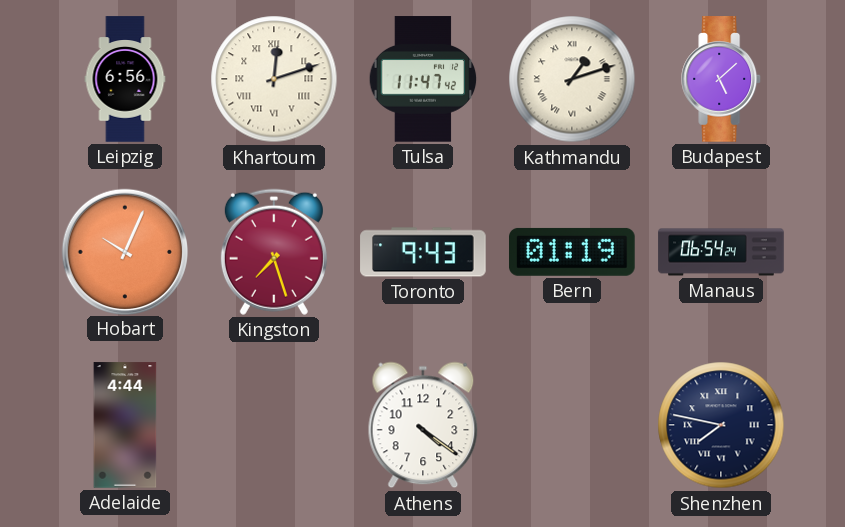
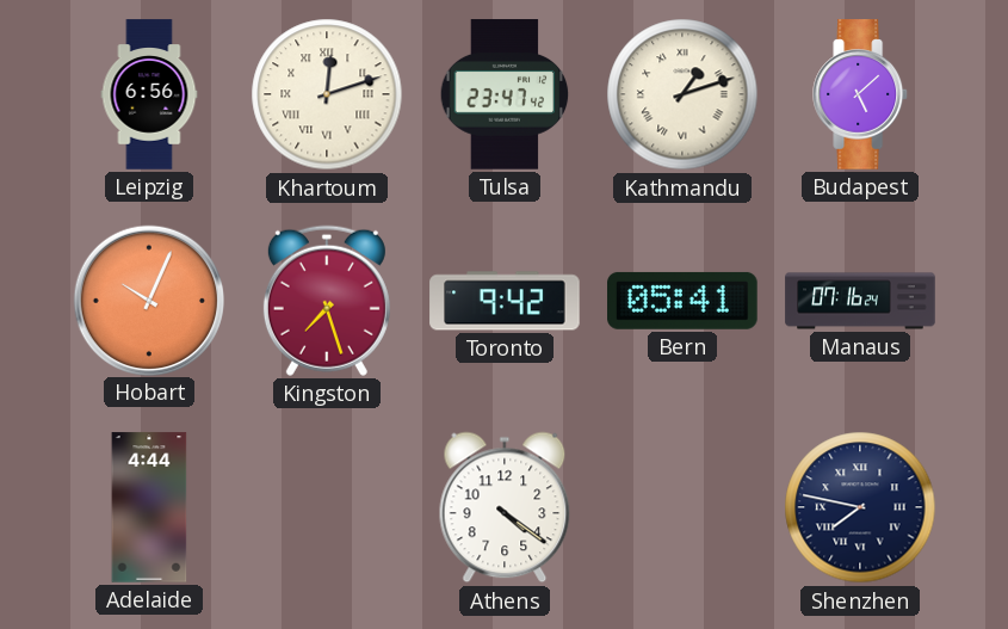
Tulsa: 11:47 -> 23:47
Toronto: 9:43 -> 9:42
Bern: 01:19 -> 05:41
Manaus: 06:54 -> 07:16
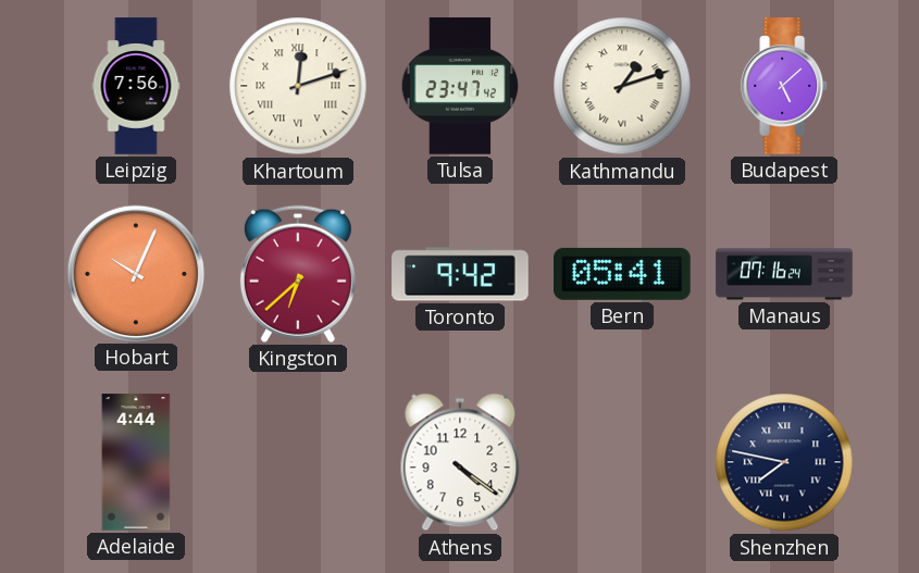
Leipzig: 6:56 -> 7:56
Kingston: 7:27 -> 6:38
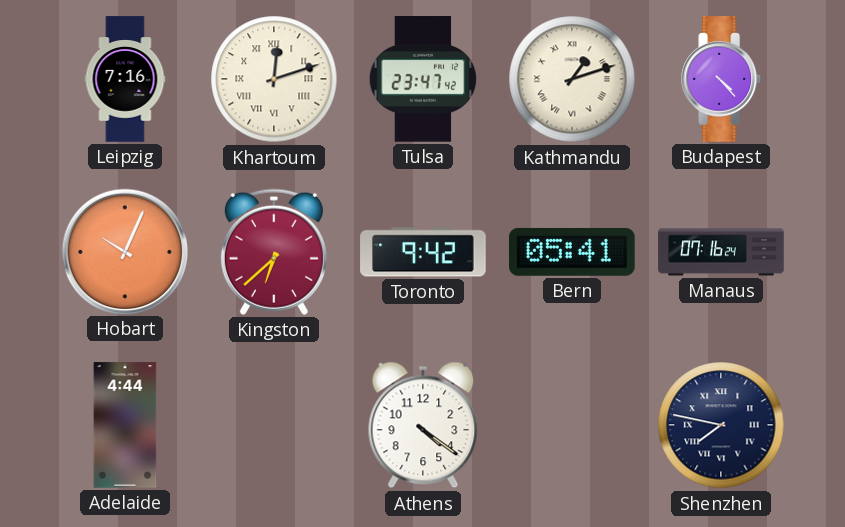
Leipzig: 7:56 -> 7:16
Budapest: 5:08 -> 4:23
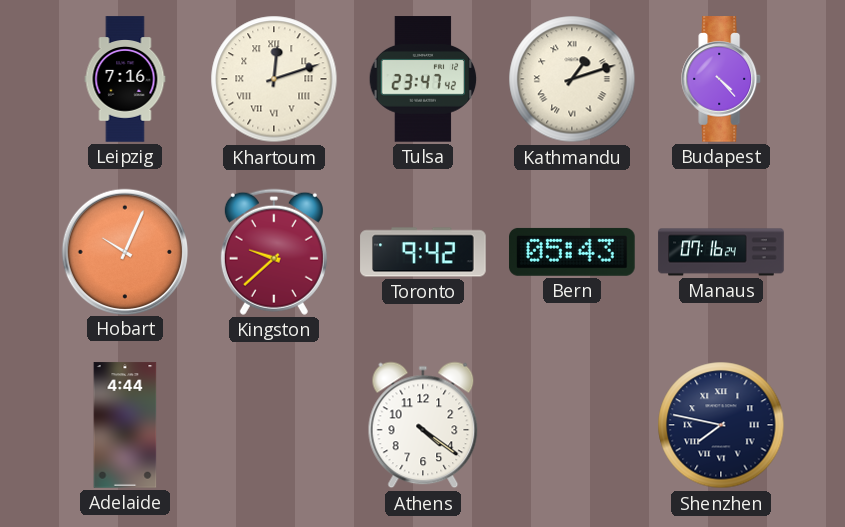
Kingston: 6:38 -> 9:38
Bern: 05:41 -> 05:43
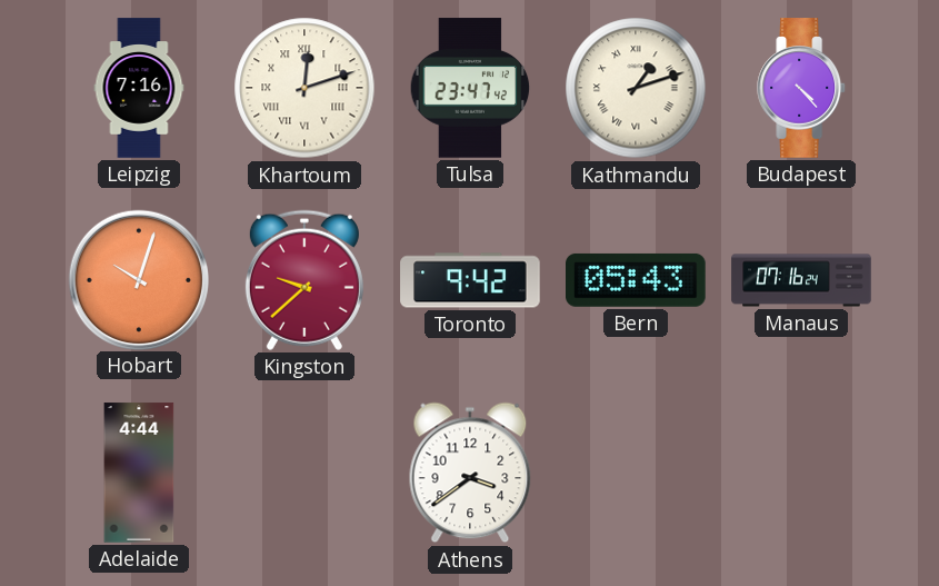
Hobart: 10:04 -> 10:03
Athens: 4:21 -> 3:39
Shenzhen: 7:47 -> none
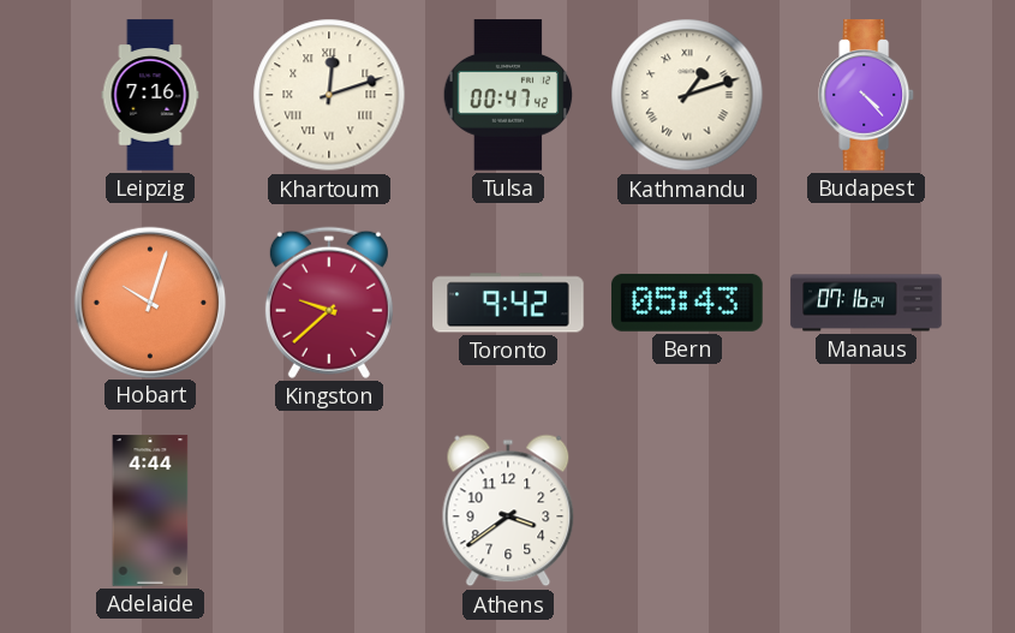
Tulsa: 23:47 -> 00:47
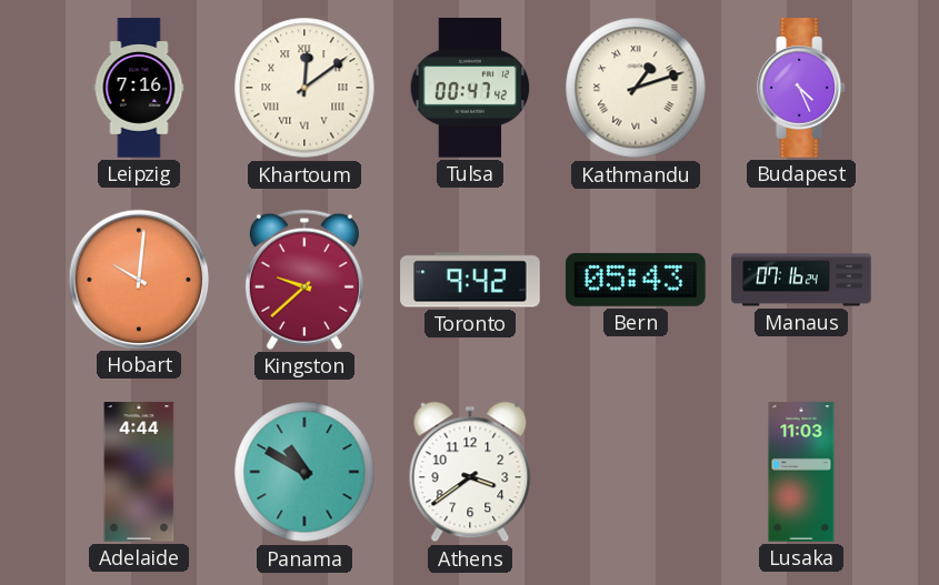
Khartoum: 12:12 -> 12:09
Budapest: 4:23 -> 4:26
Hobart: 10:03 -> 10:01
Panama: none -> 10:50
Lusaka: none -> 11:03
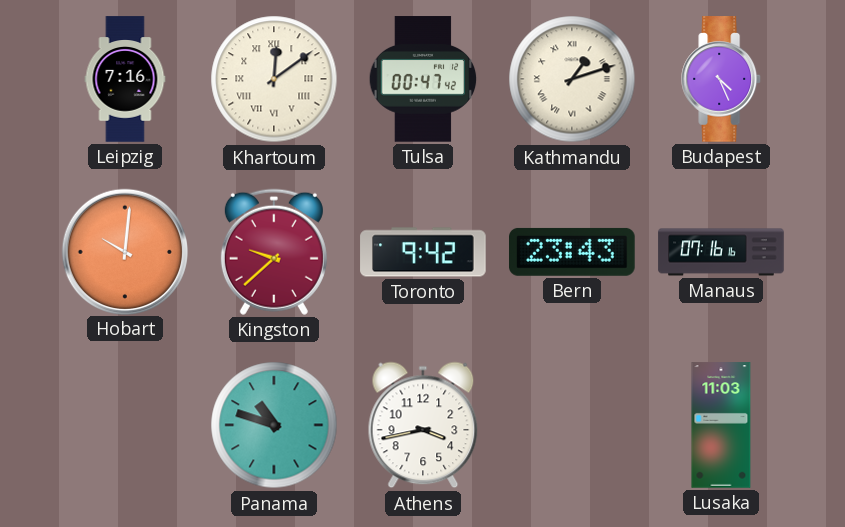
Bern: 05:43 -> 23:43
Manaus: 07:16:24 -> 07:16:16
Adelaide: 4:44 -> none
Panama: 10:50 -> 10:48
Athens: 3:39 -> 3:43
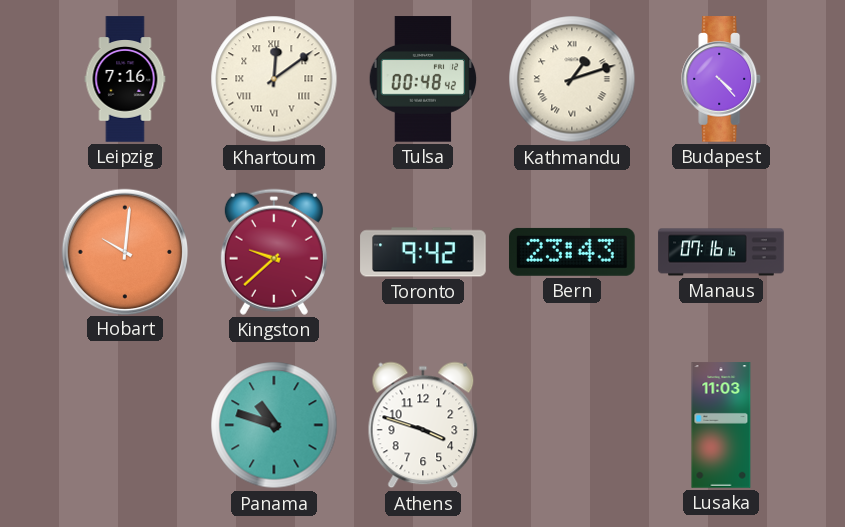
Tulsa: 00:47 -> 00:48
Budapest: 4:26 -> 4:23
Athens: 3:43 -> 3:48
